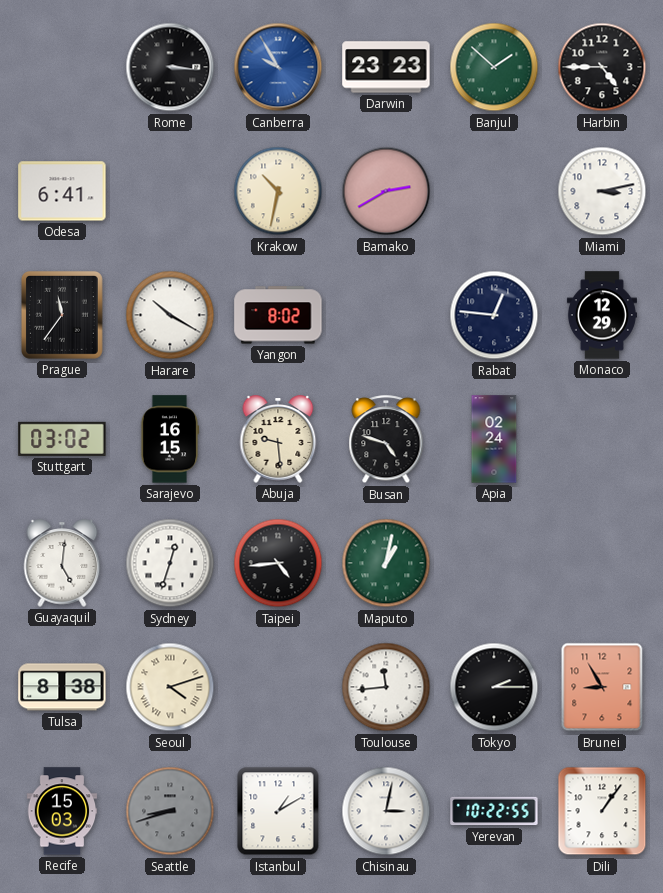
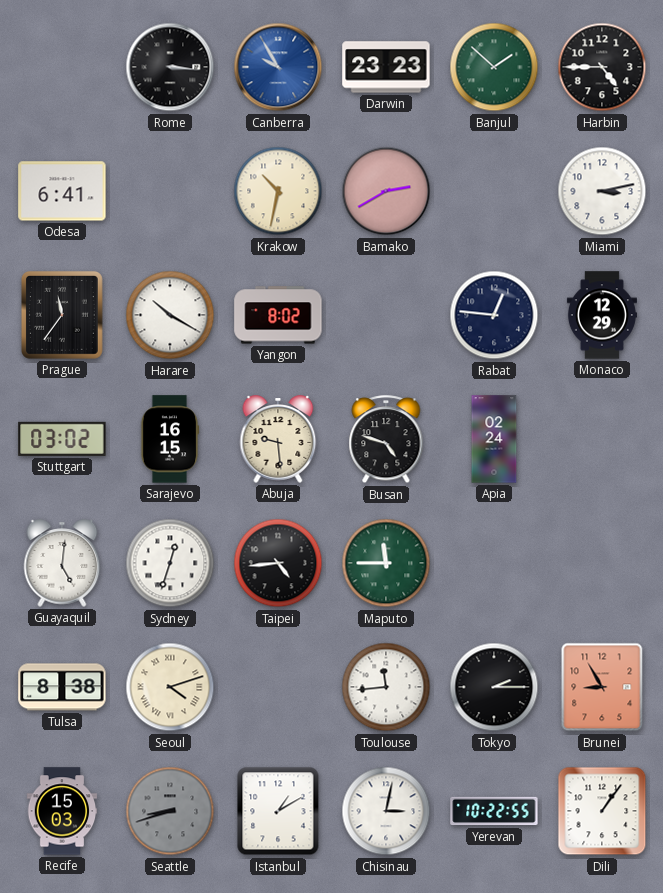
Maputo: 1:02 -> 11:45
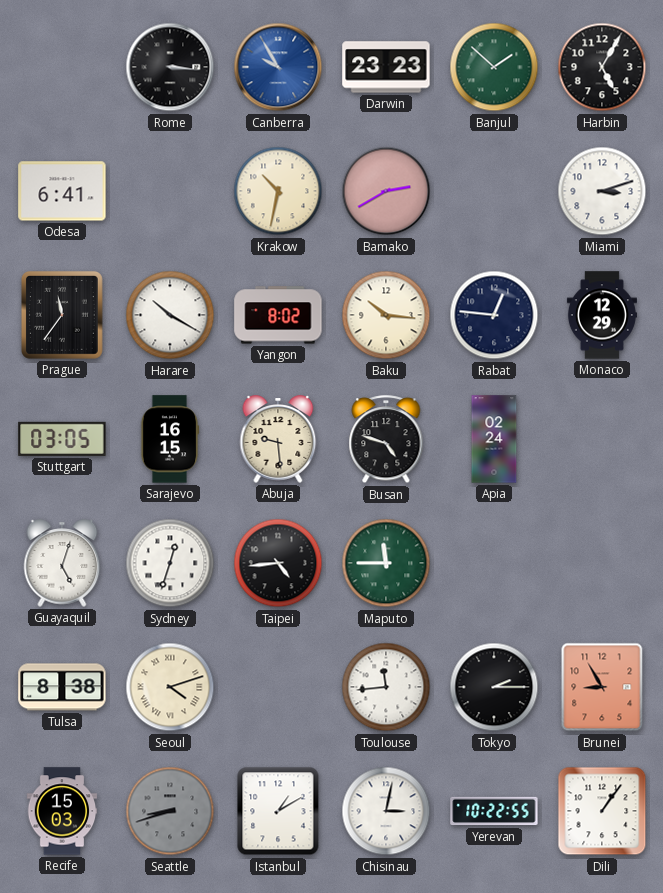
Harbin: 4:45 -> 5:05
Miami: 3:13 -> 3:12
Baku: none -> 10:16
Stuttgart: 03:02 -> 03:05
Guayaquil: 5:01 -> 5:03
